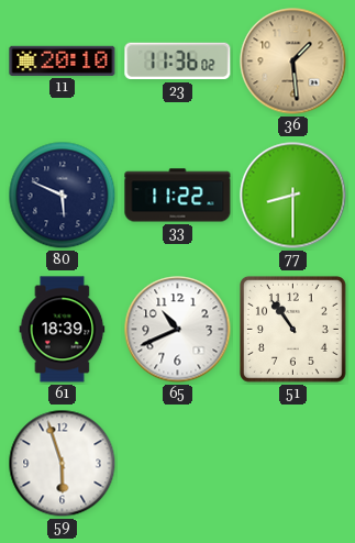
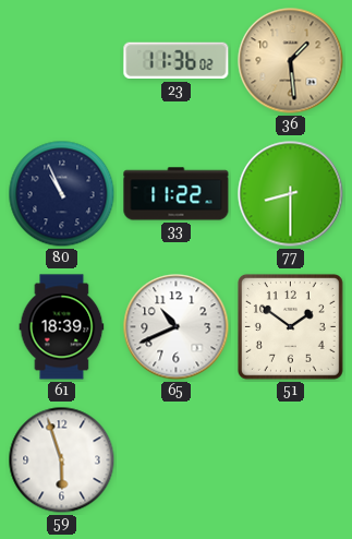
11: 20:10 -> none
80: 5:49 -> 10:56
51: 10:54 -> 1:51
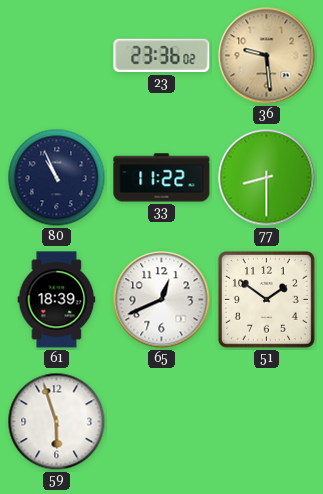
23: 11:36 -> 23:36
36: 1:29 -> 9:29
65: 10:41 -> 12:41
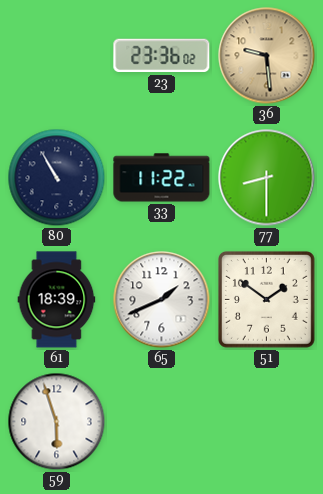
80: 10:56 -> 10:55
65: 12:41 -> 1:41
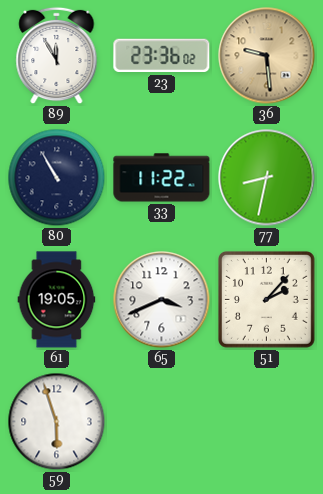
89: none -> 11:55
77: 8:30 -> 8:32
61: 18:39 -> 19:05
65: 1:41 -> 3:41
51: 1:51 -> 2:07
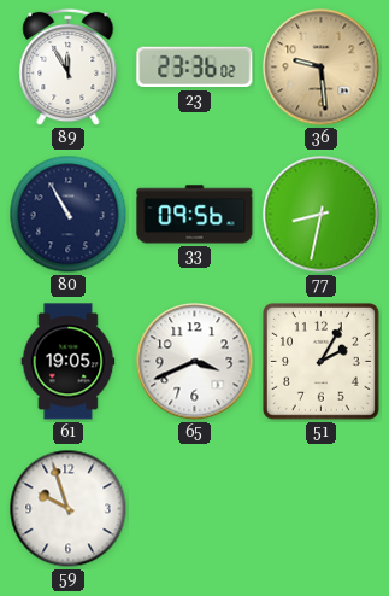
33: 11:22 -> 09:56
51: 2:07 -> 2:05
59: 5:57 -> 9:57
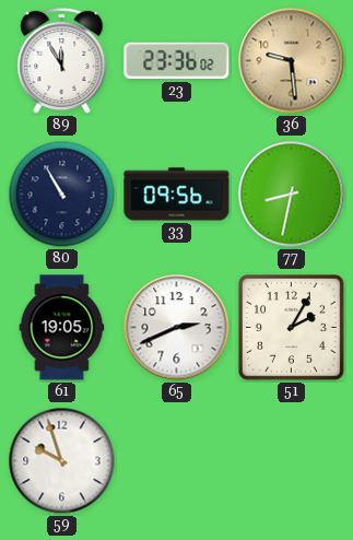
65: 3:41 -> 2:41
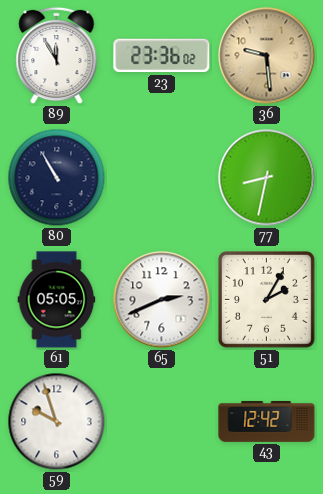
33: 09:56 -> none
61: 19:05 -> 05:05
43: none -> 12:42
